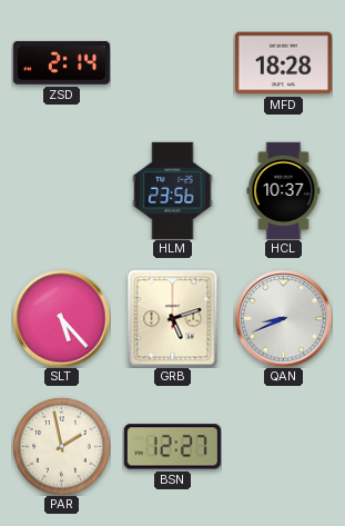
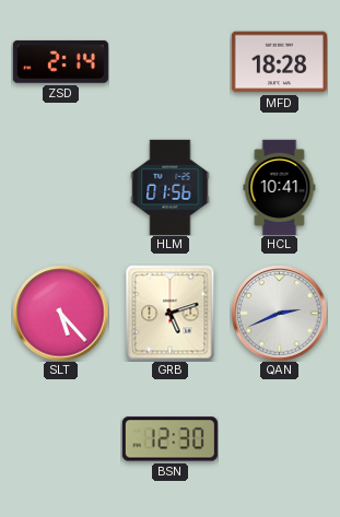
HLM: 23:56 -> 01:56
HCL: 10:37 -> 10:41
QAN: 8:41 -> 2:41
PAR: 1:58 -> none
BSN: 12:27 -> 12:30
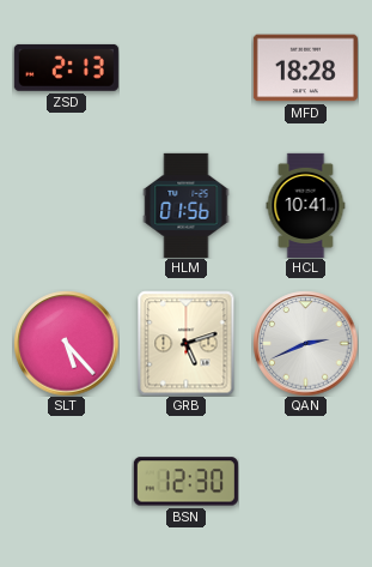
ZSD: 2:14 -> 2:13
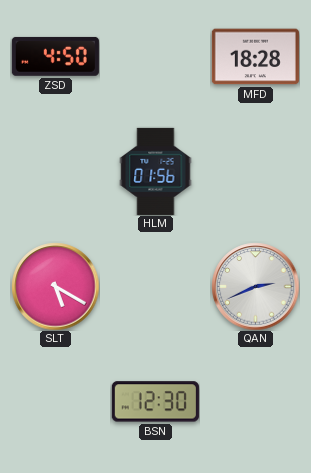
ZSD: 2:13 -> 4:50
HCL: 10:41 -> none
SLT: 5:23 -> 5:20
GRB: 5:12 -> none
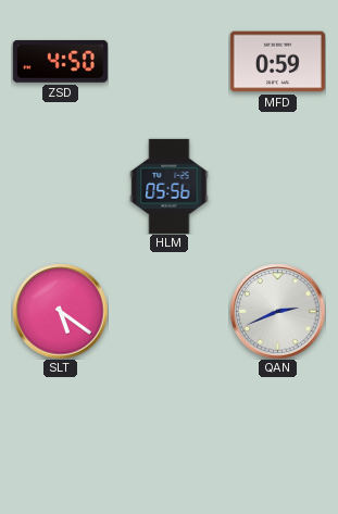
MFD: 18:28 -> 0:59
HLM: 01:56 -> 05:56
SLT: 5:20 -> 5:21
BSN: 12:30 -> none
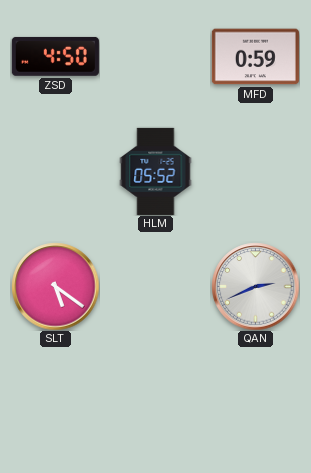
HLM: 05:56 -> 05:52
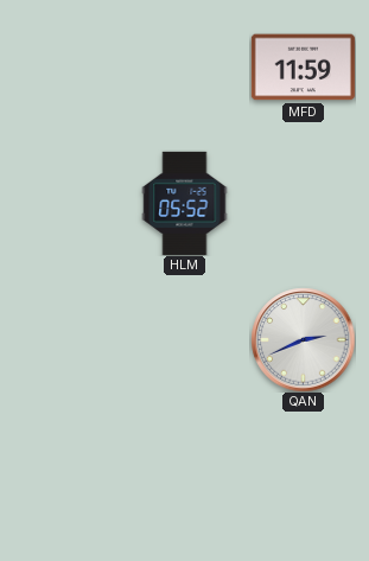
ZSD: 4:50 -> none
MFD: 0:59 -> 11:59
SLT: 5:21 -> none
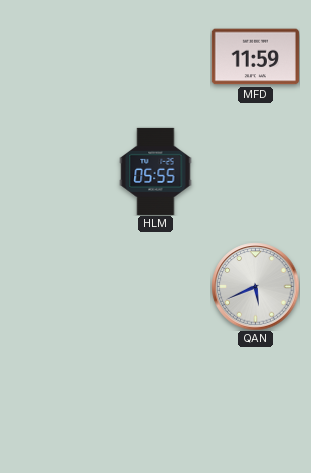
HLM: 05:52 -> 05:55
QAN: 2:41 -> 5:41
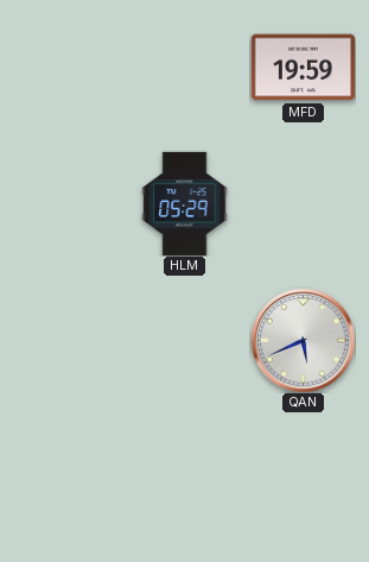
MFD: 11:59 -> 19:59
HLM: 05:55 -> 05:29
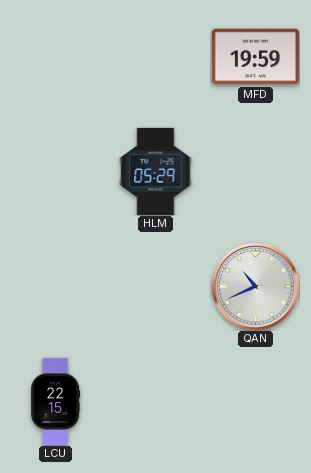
QAN: 5:41 -> 10:41
LCU: none -> 22:15
